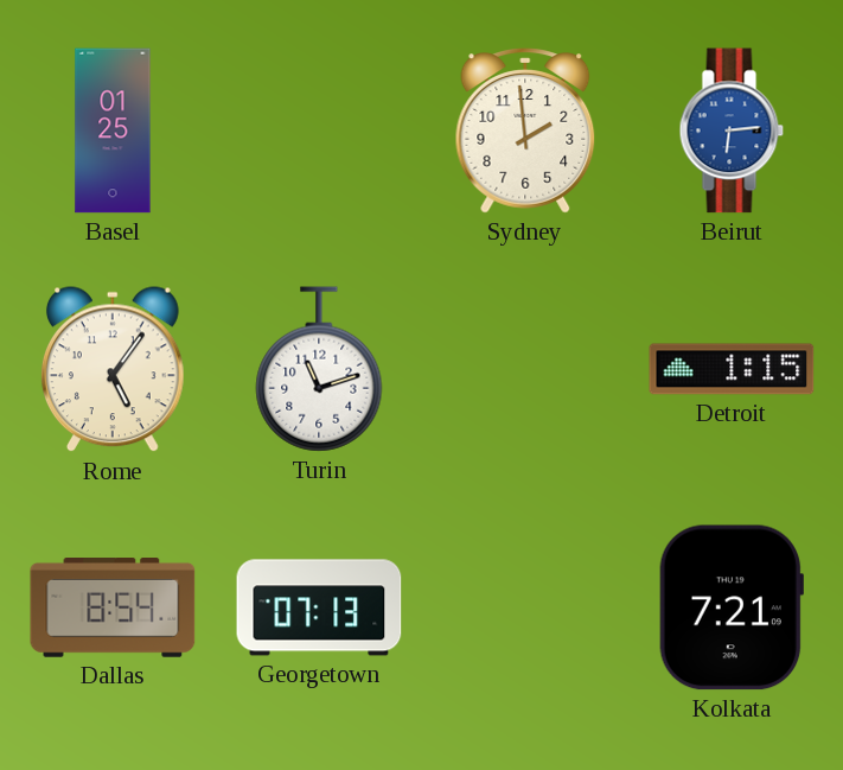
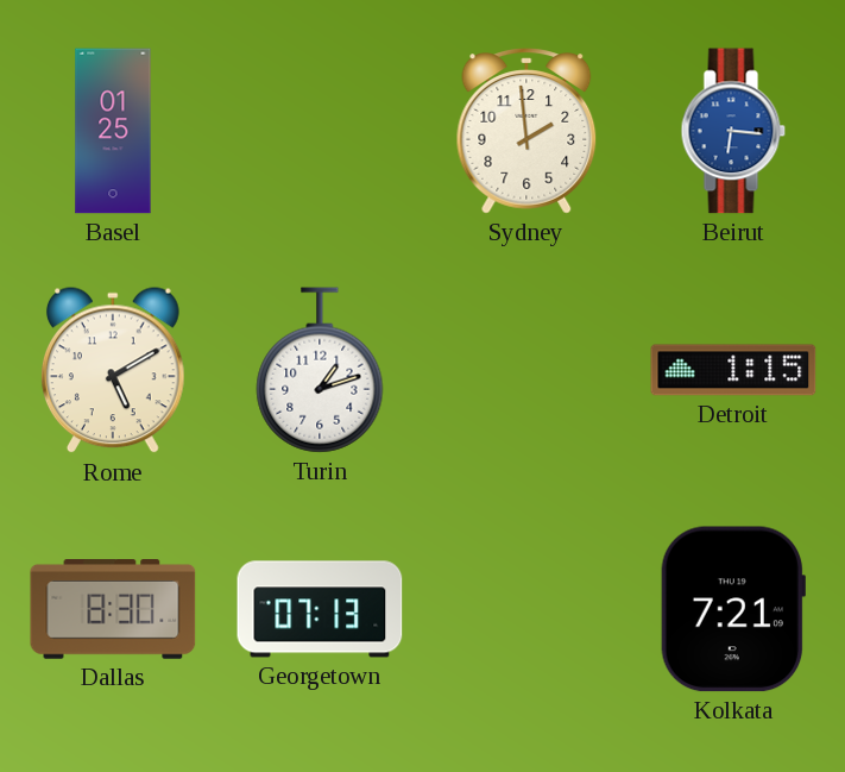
Beirut: 6:14 -> 6:16
Rome: 5:06 -> 5:10
Turin: 11:12 -> 1:12
Dallas: 8:54 -> 8:30
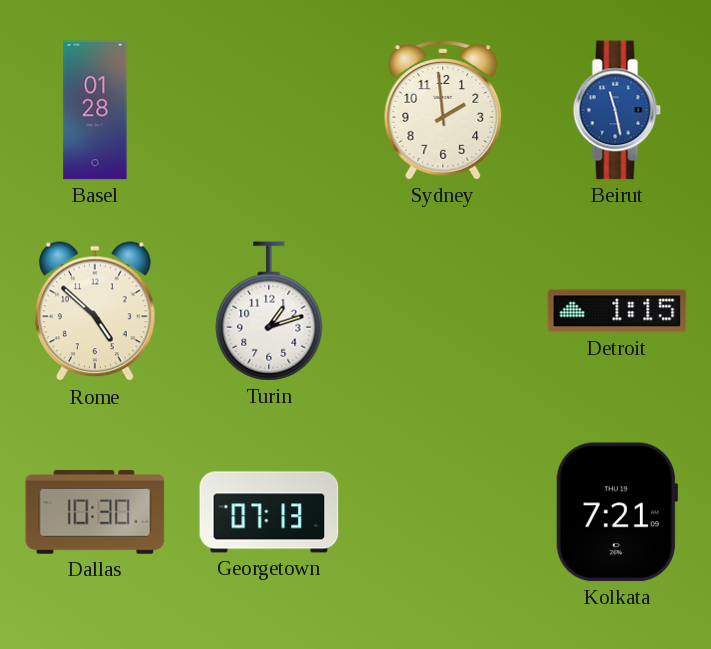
Basel: 01:25 -> 01:28
Beirut: 6:16 -> 11:28
Rome: 5:10 -> 4:52
Dallas: 8:30 -> 10:30
